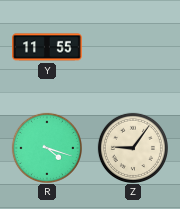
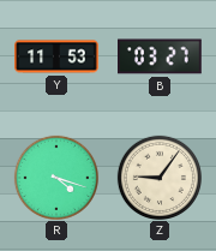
Y: 11:55 -> 11:53
B: none -> 03:27
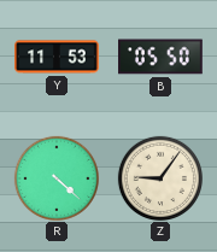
B: 03:27 -> 05:50
R: 4:18 -> 4:22
